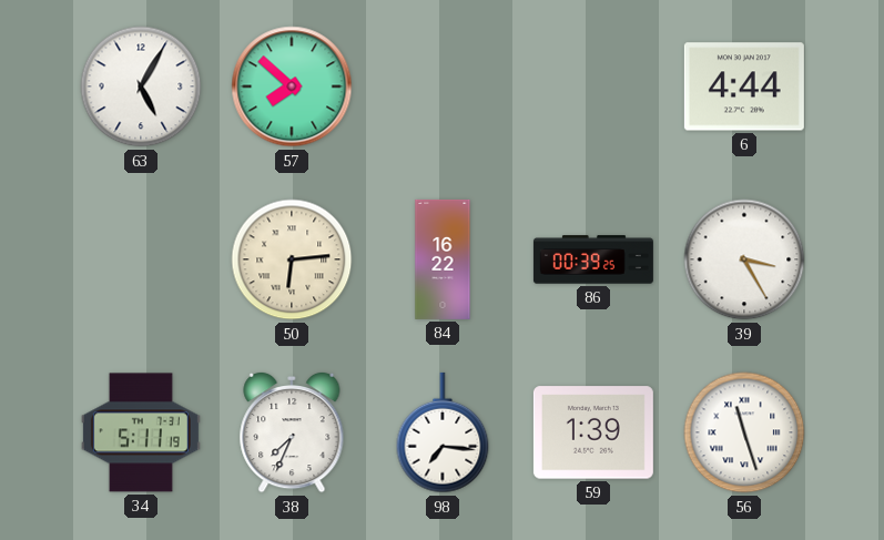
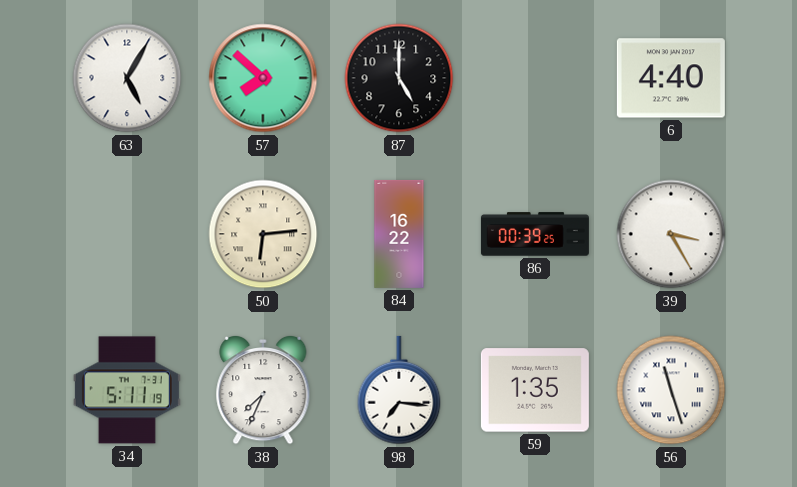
87: none -> 5:00
6: 4:44 -> 4:40
59: 1:39 -> 1:35
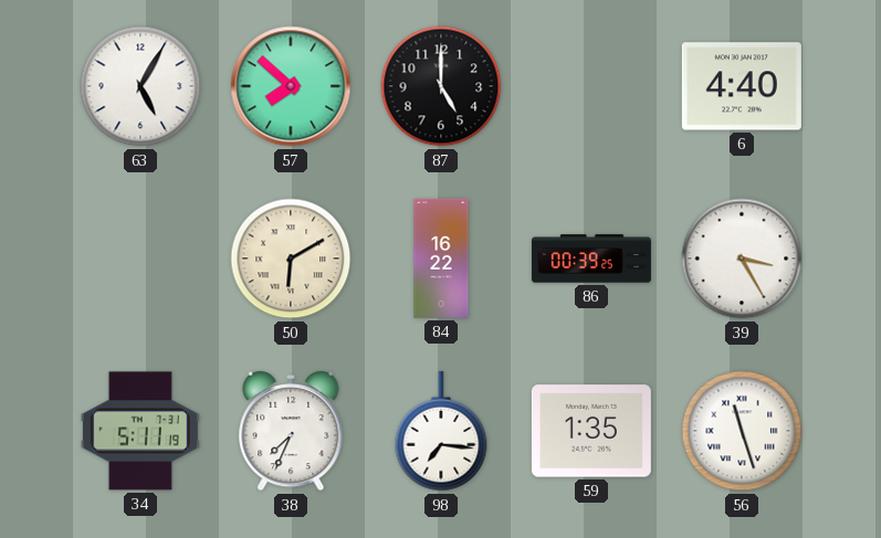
50: 6:14 -> 6:10
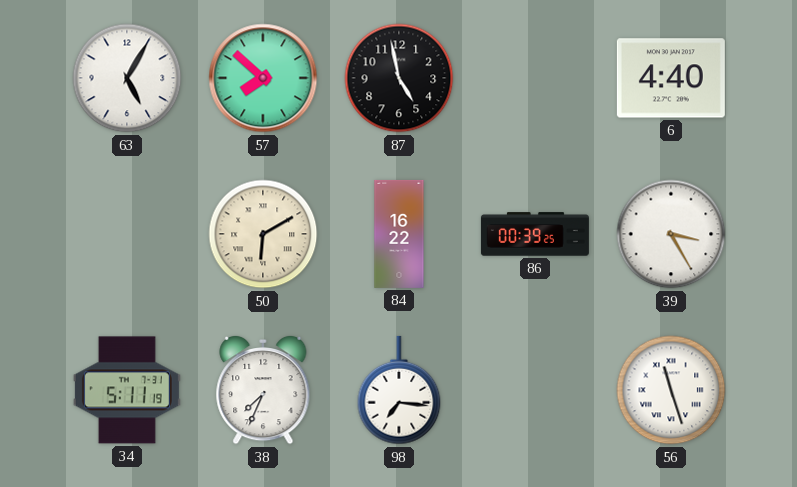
87: 5:00 -> 4:58
59: 1:35 -> none
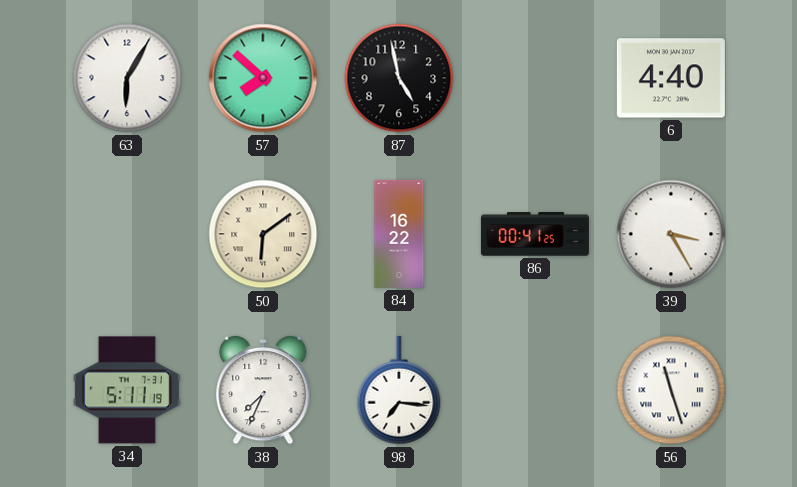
63: 5:05 -> 6:05
50: 6:10 -> 6:09
86: 00:39 -> 00:41
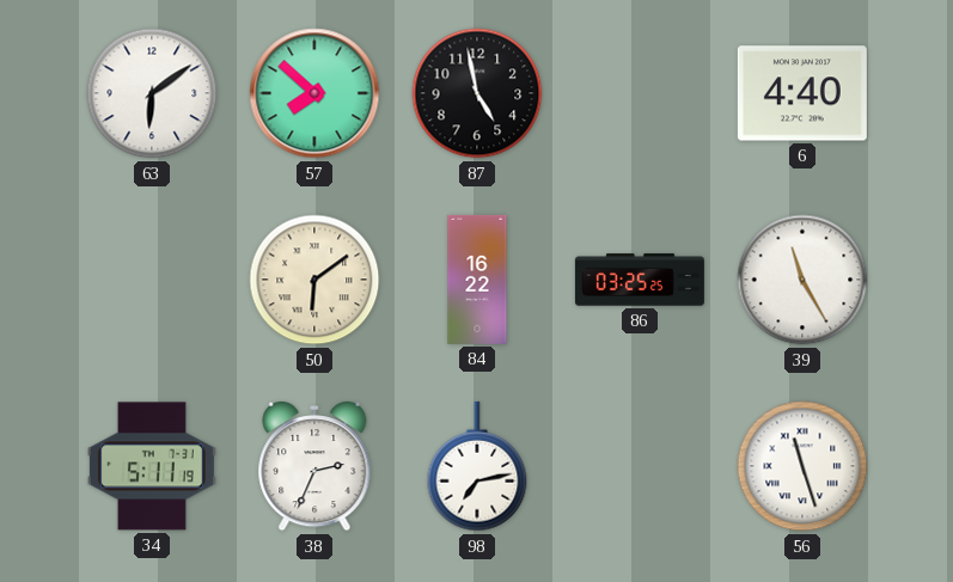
63: 6:05 -> 6:09
86: 00:41 -> 03:25
39: 3:25 -> 11:25
38: 7:34 -> 2:34
98: 7:16 -> 7:13
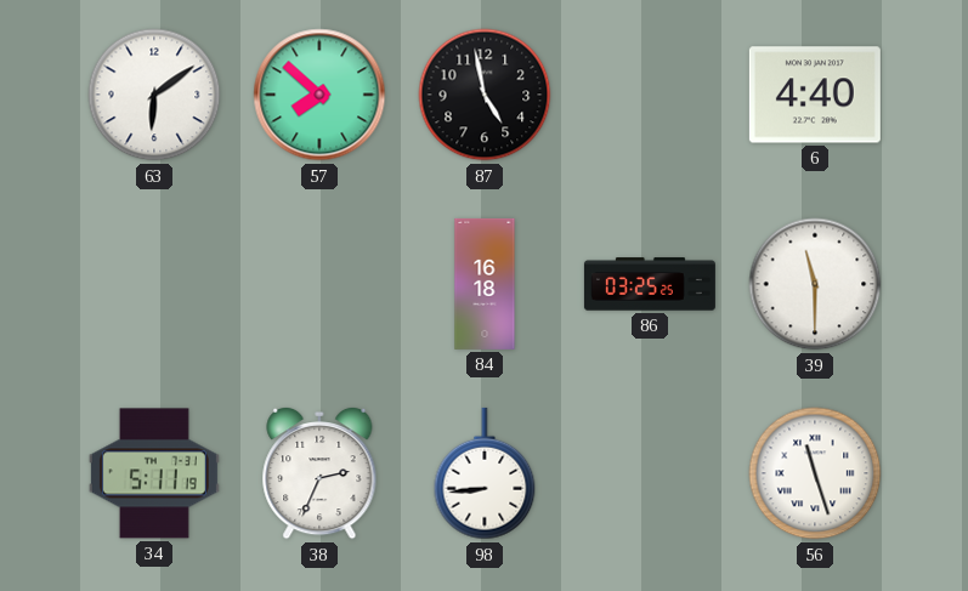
50: 6:09 -> none
84: 16:22 -> 16:18
39: 11:25 -> 11:30
98: 7:13 -> 8:44
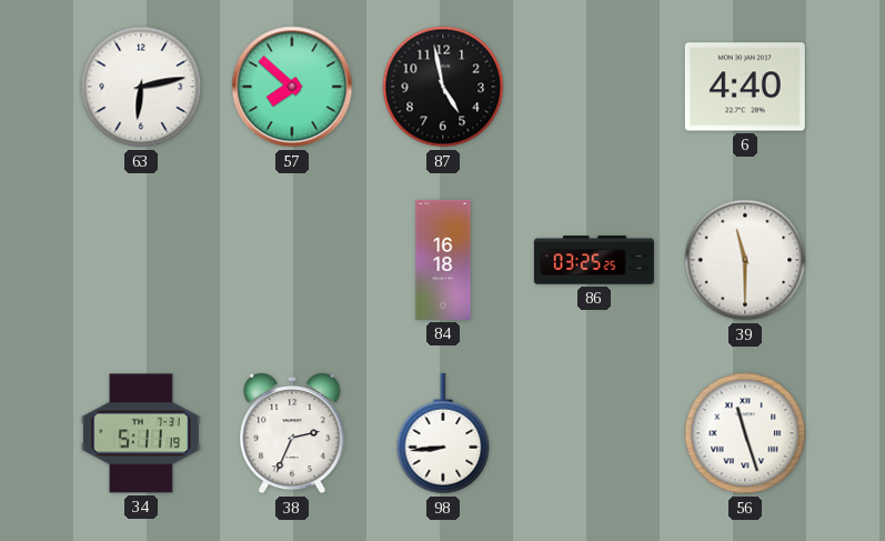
63: 6:09 -> 6:13
